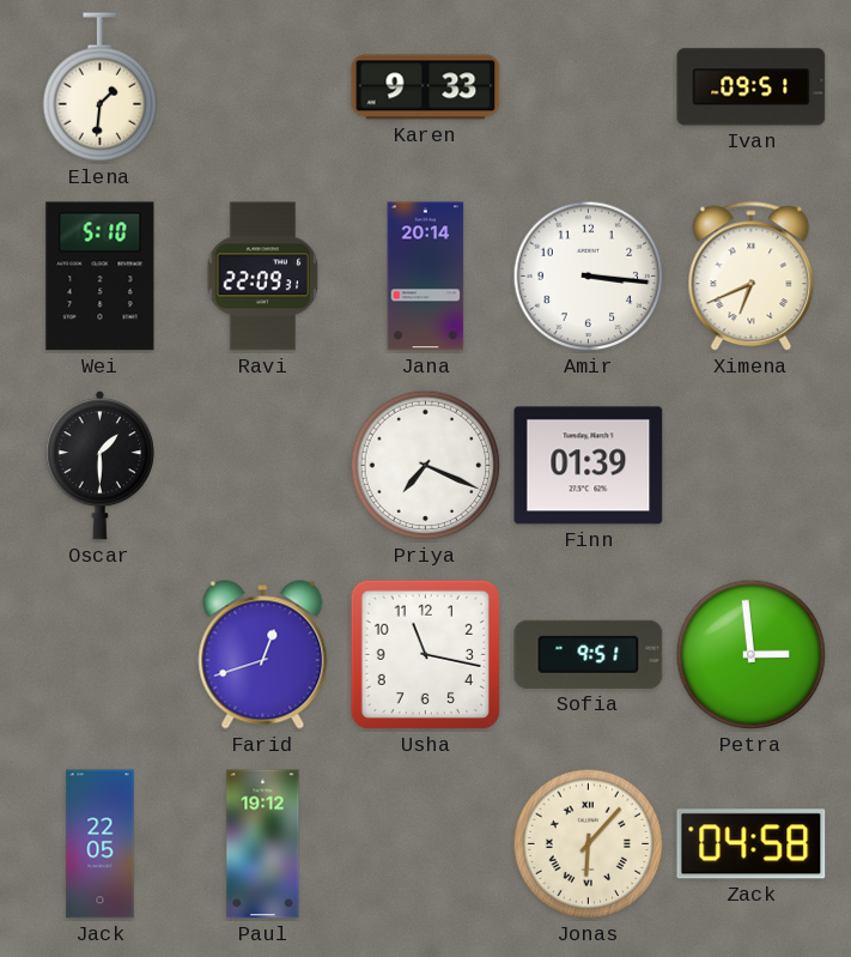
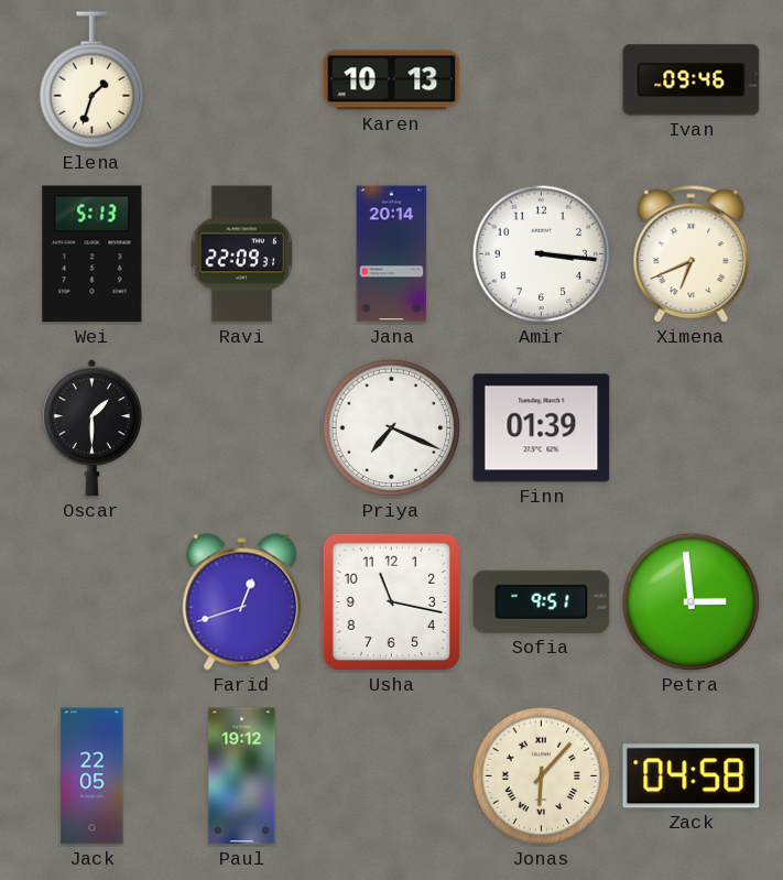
Elena: 1:31 -> 1:33
Karen: 9:33 -> 10:13
Ivan: 09:51 -> 09:46
Wei: 5:10 -> 5:13
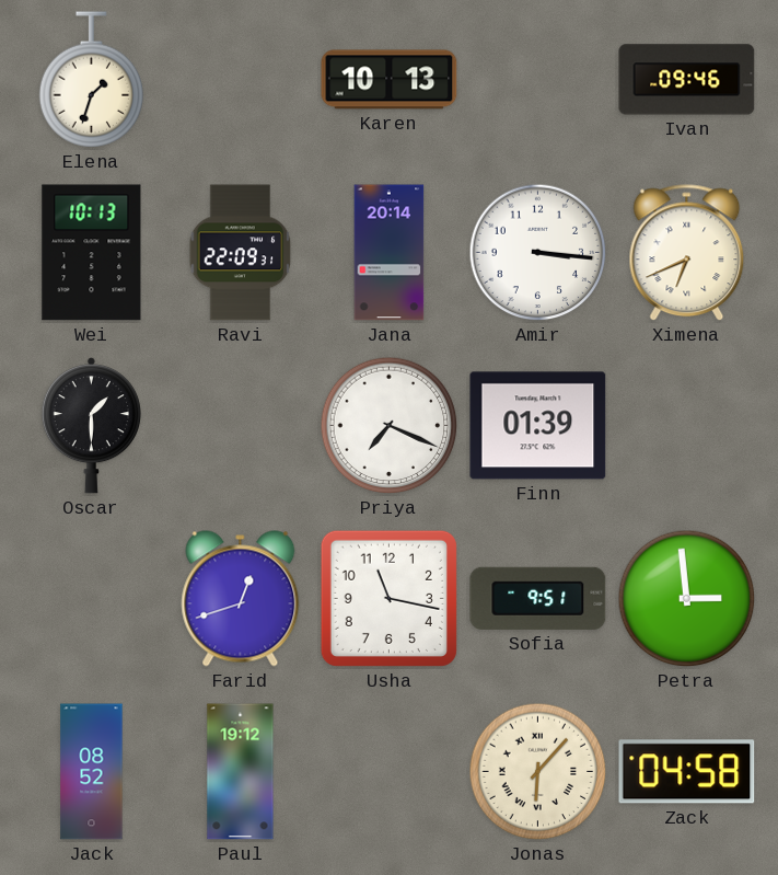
Wei: 5:13 -> 10:13
Jack: 22:05 -> 08:52
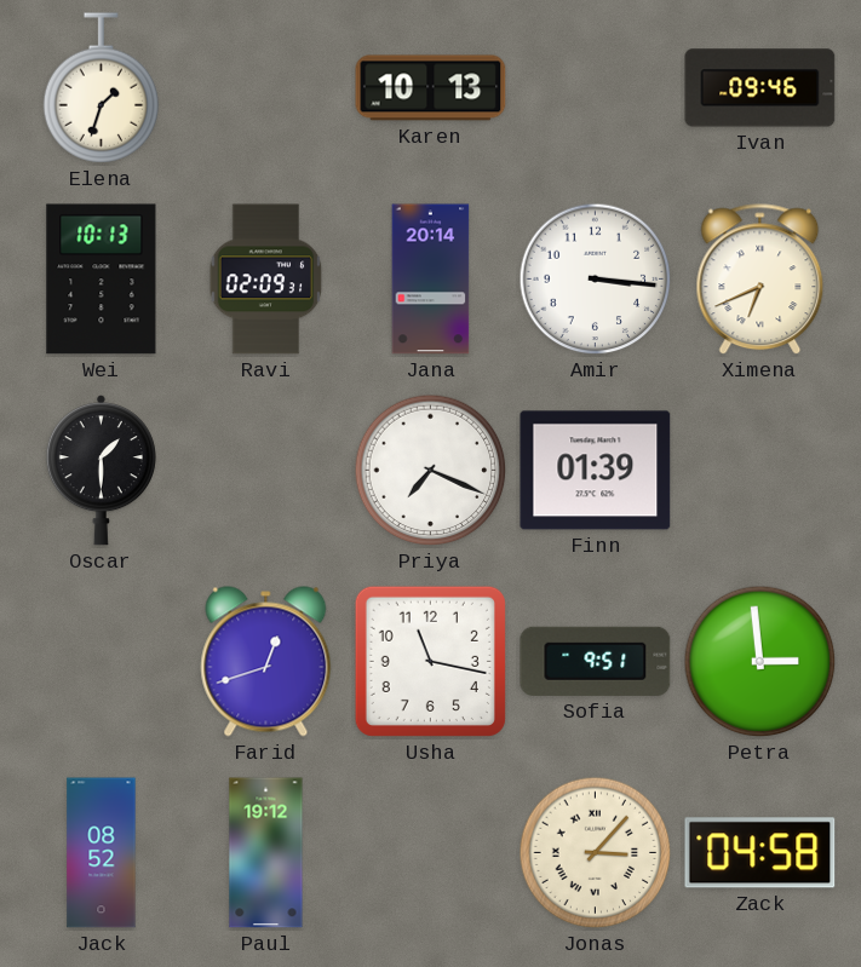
Ravi: 22:09 -> 02:09
Jonas: 6:07 -> 3:07
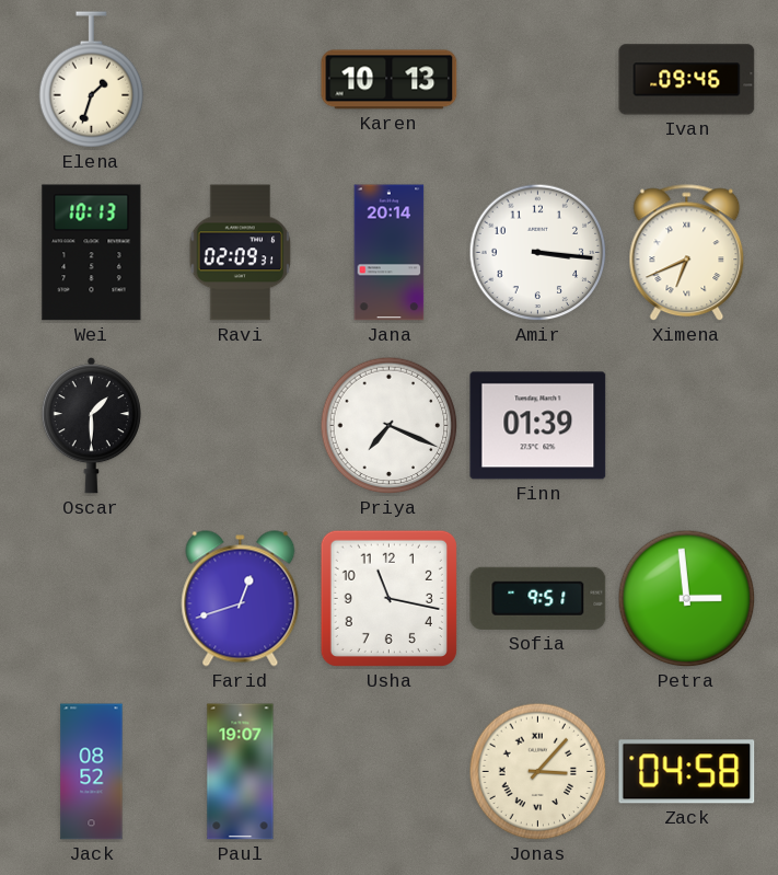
Paul: 19:12 -> 19:07
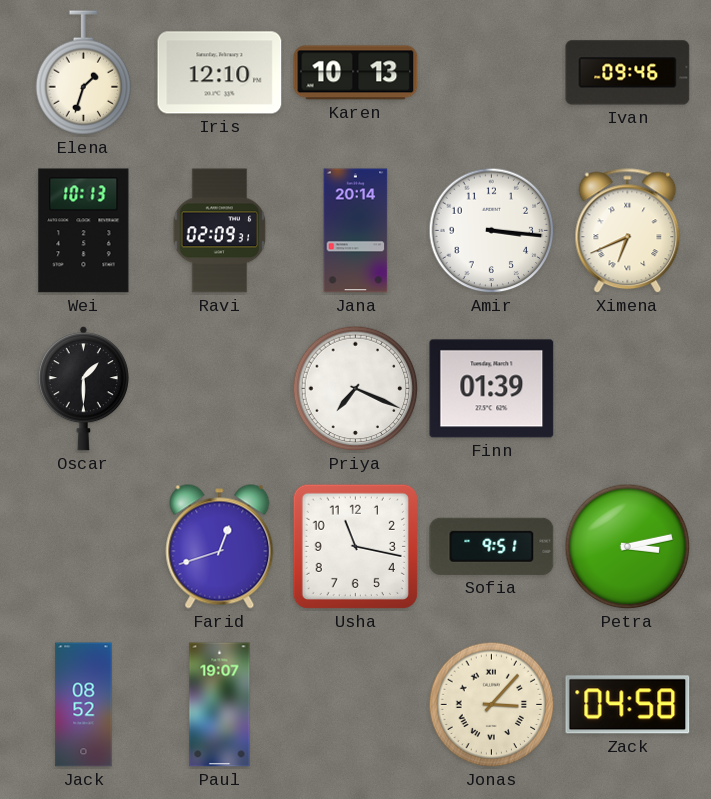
Iris: none -> 12:10
Petra: 2:59 -> 3:13
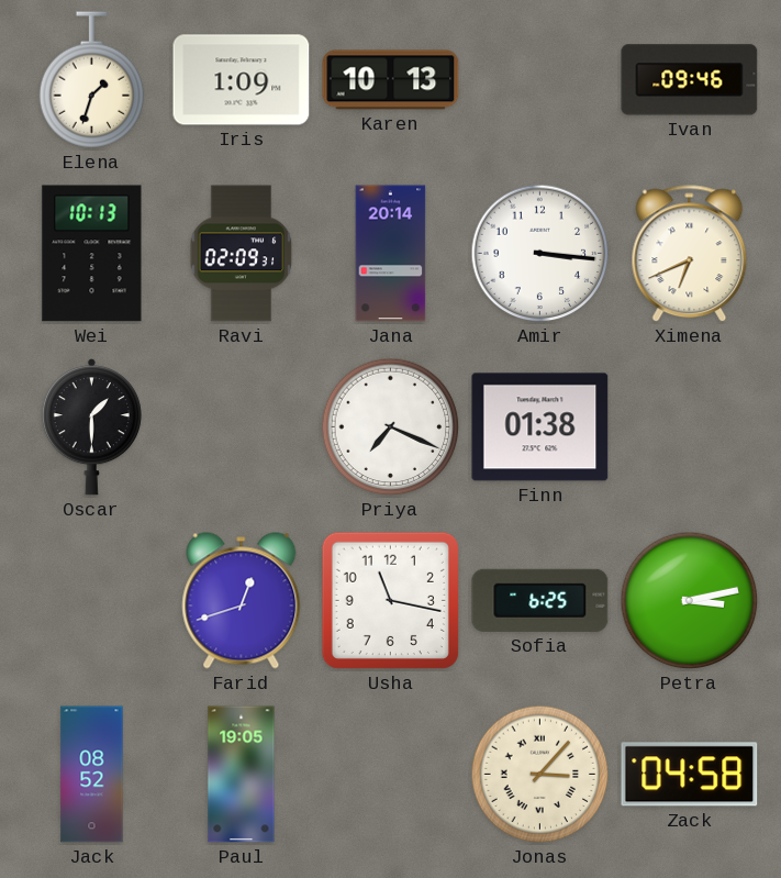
Iris: 12:10 -> 1:09
Finn: 01:39 -> 01:38
Sofia: 9:51 -> 6:25
Paul: 19:07 -> 19:05
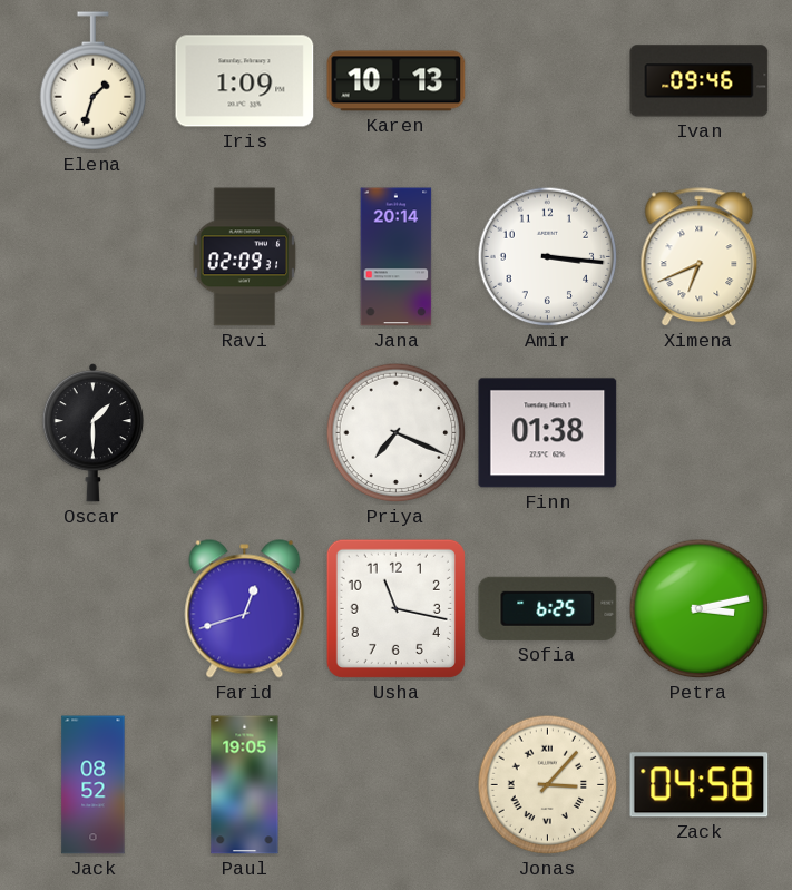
Wei: 10:13 -> none
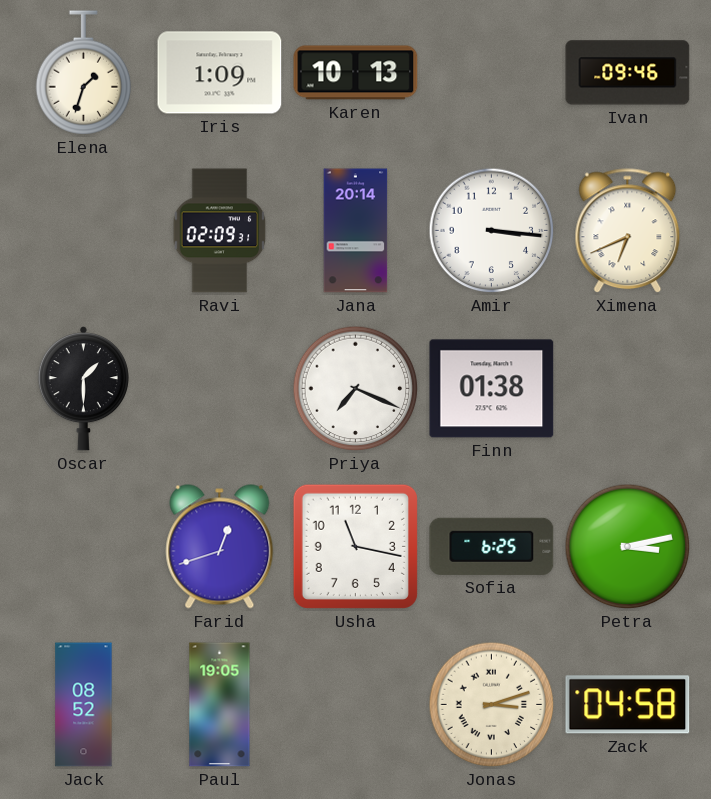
Jonas: 3:07 -> 3:12
